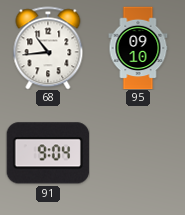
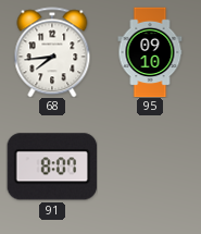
68: 10:44 -> 7:44
91: 9:04 -> 8:07
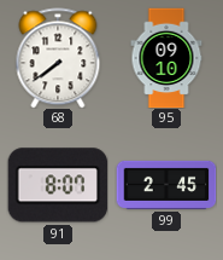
68: 7:44 -> 7:39
99: none -> 2:45
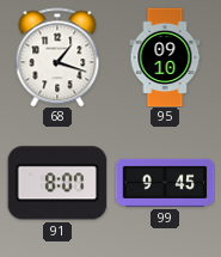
68: 7:39 -> 1:18
99: 2:45 -> 9:45
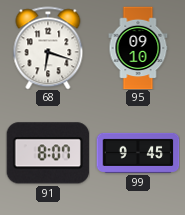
68: 1:18 -> 6:18
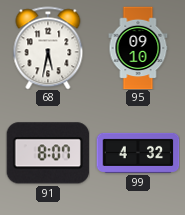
68: 6:18 -> 5:32
99: 9:45 -> 4:32
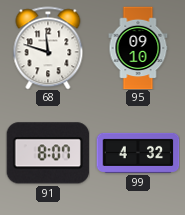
68: 5:32 -> 11:48
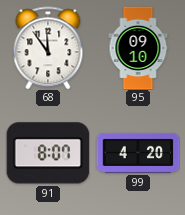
68: 11:48 -> 11:54
99: 4:32 -> 4:20
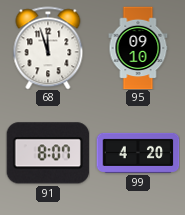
68: 11:54 -> 11:57
